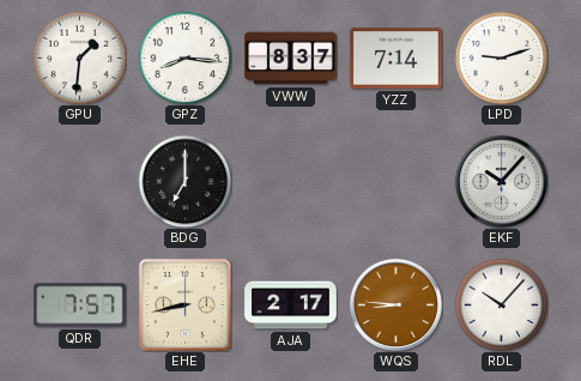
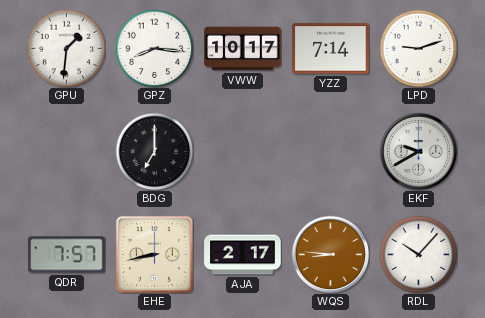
VWW: 8:37 -> 10:17
EKF: 10:07 -> 9:40
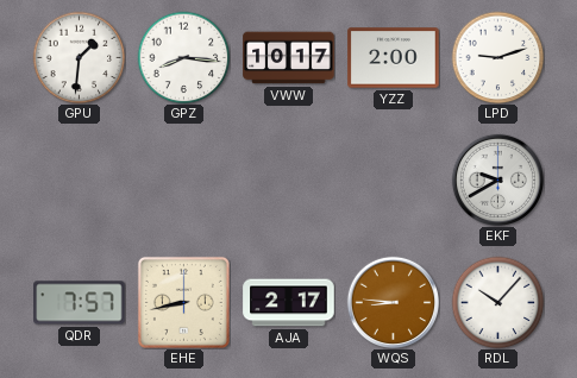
YZZ: 7:14 -> 2:00
BDG: 7:00 -> none
